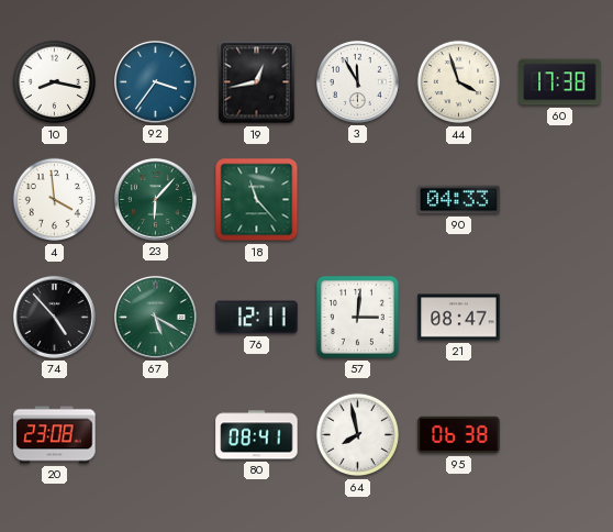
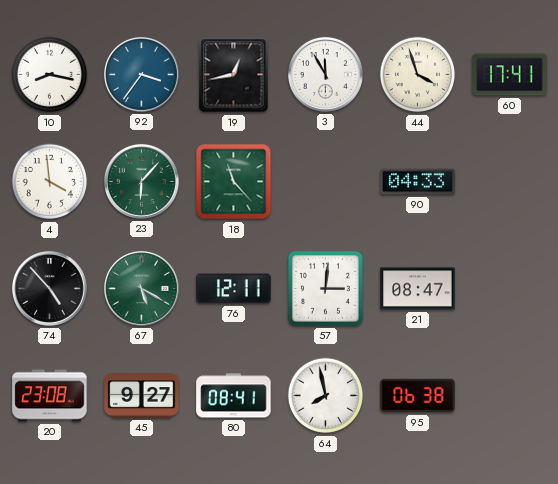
60: 17:38 -> 17:41
45: none -> 9:27
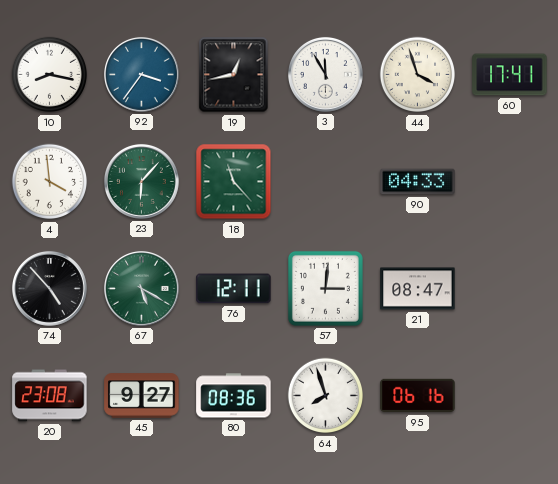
80: 08:41 -> 08:36
64: 7:58 -> 7:57
95: 06:38 -> 06:16
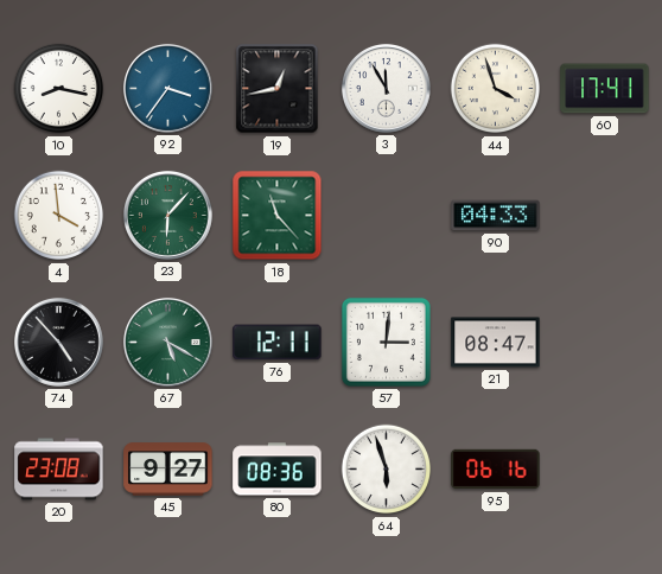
64: 7:57 -> 5:57
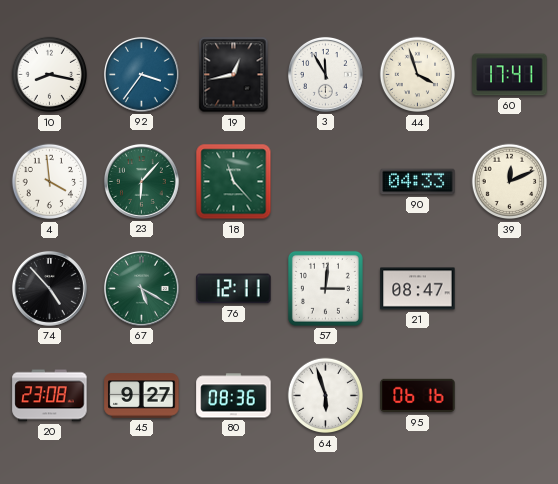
39: none -> 12:11
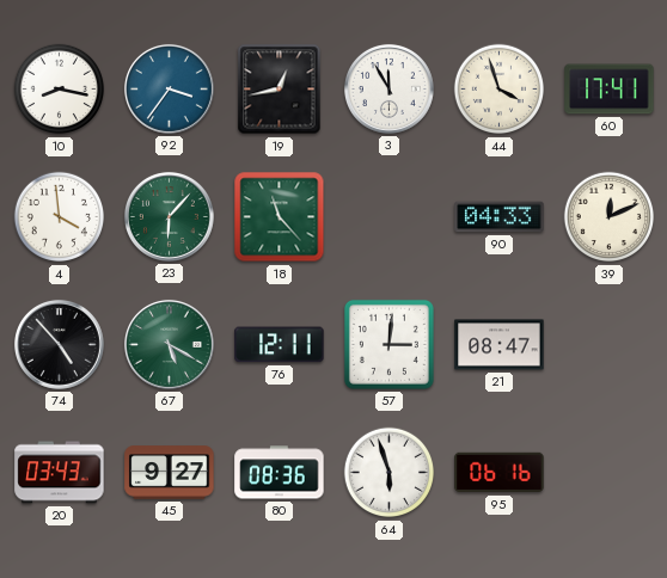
20: 23:08 -> 03:43
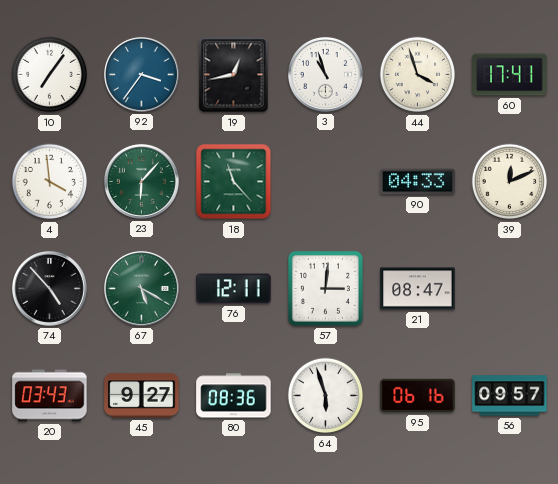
10: 8:17 -> 7:06
3: 11:55 -> 10:57
56: none -> 09:57
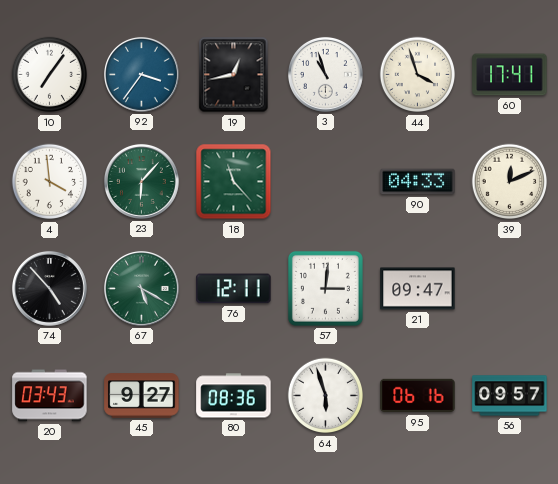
21: 08:47 -> 09:47
